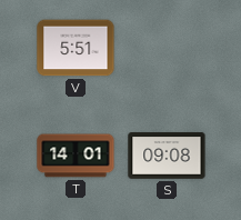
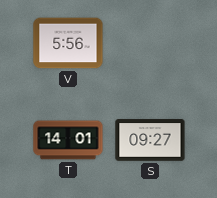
V: 5:51 -> 5:56
S: 09:08 -> 09:27
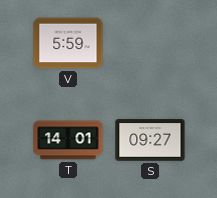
V: 5:56 -> 5:59
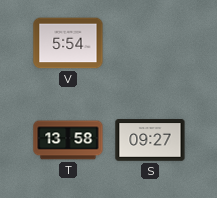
V: 5:59 -> 5:54
T: 14:01 -> 13:58
